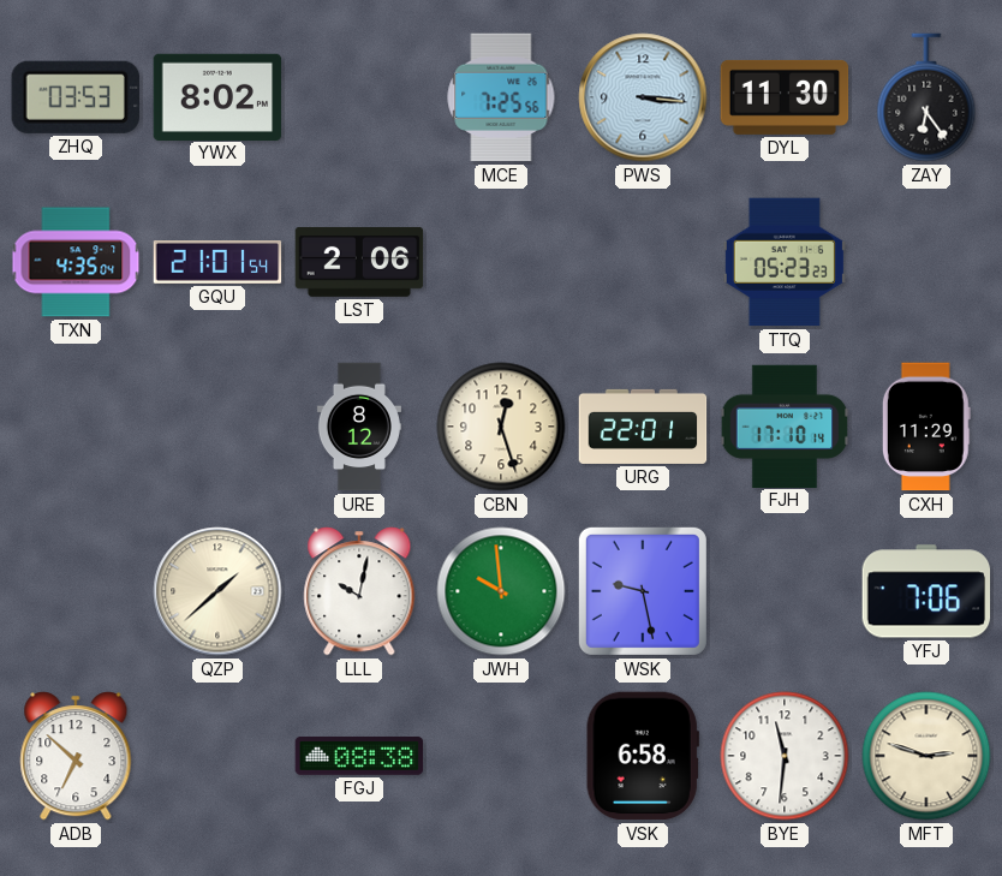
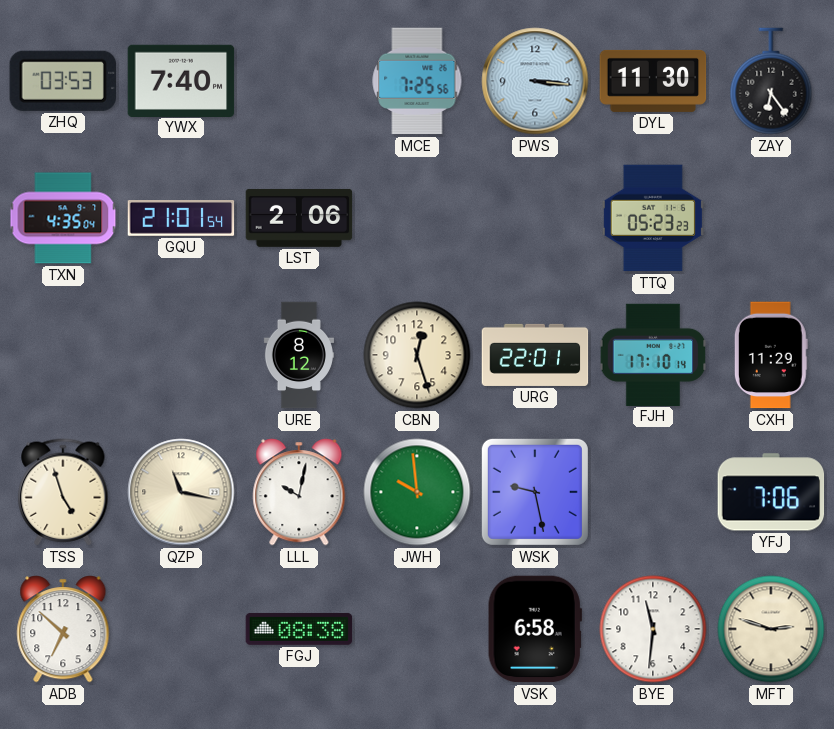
YWX: 8:02 -> 7:40
TSS: none -> 4:57
QZP: 1:38 -> 11:17
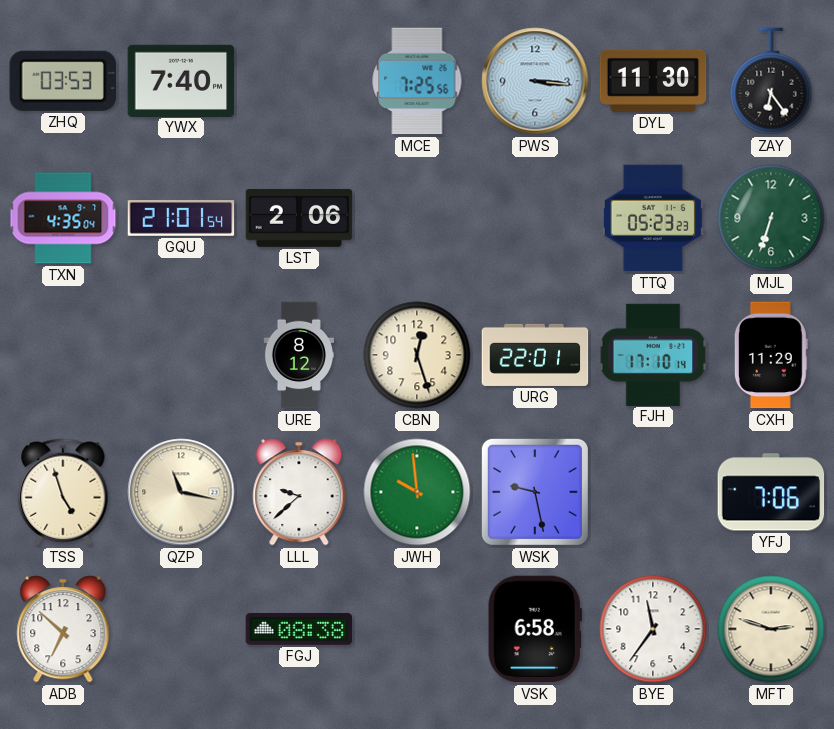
MJL: none -> 6:33
LLL: 10:02 -> 9:38
BYE: 11:31 -> 11:36
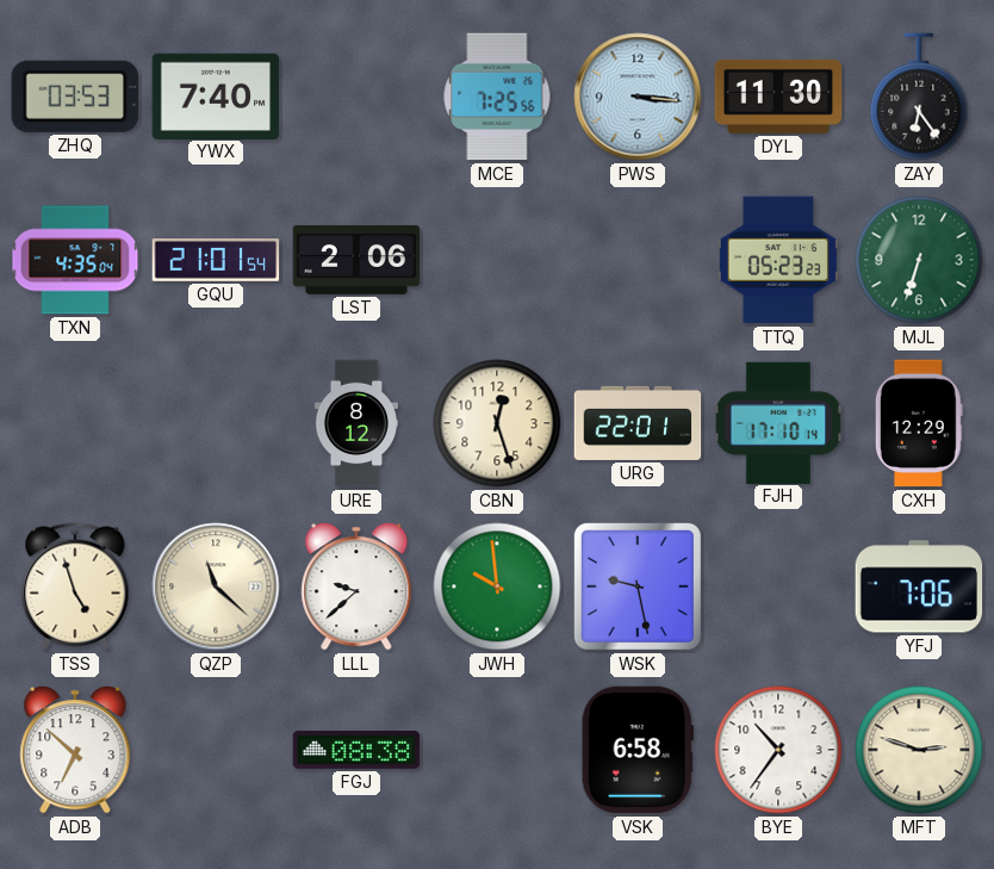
CXH: 11:29 -> 12:29
QZP: 11:17 -> 11:22
BYE: 11:36 -> 10:36
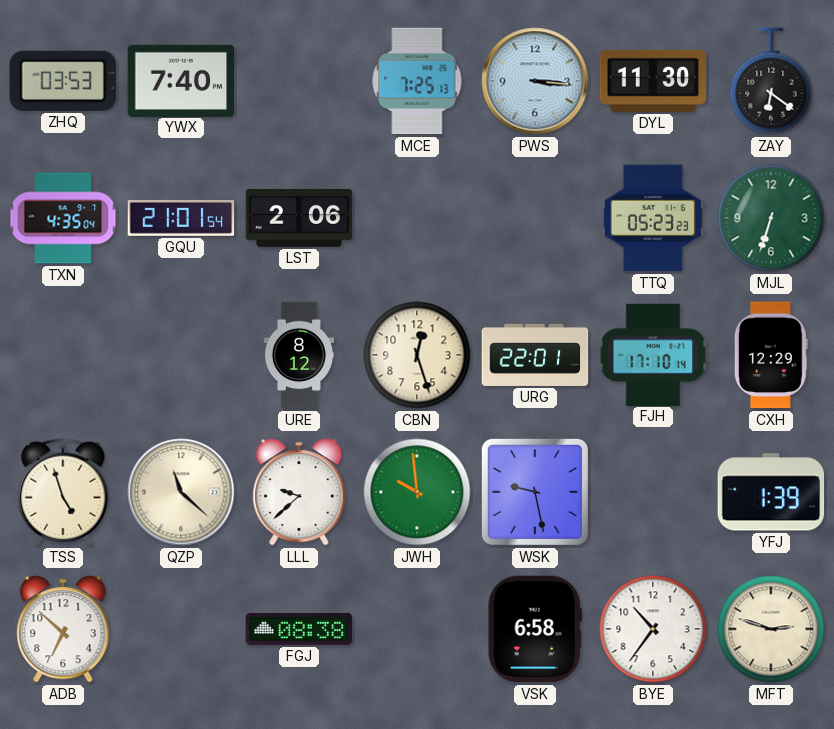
MCE: 7:25:56 -> 7:25:13
ZAY: 6:24 -> 6:21
YFJ: 7:06 -> 1:39
